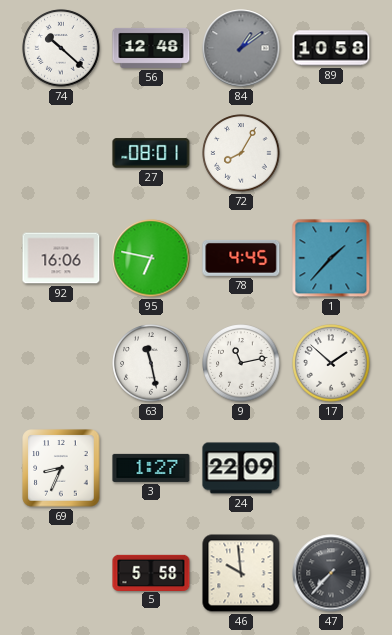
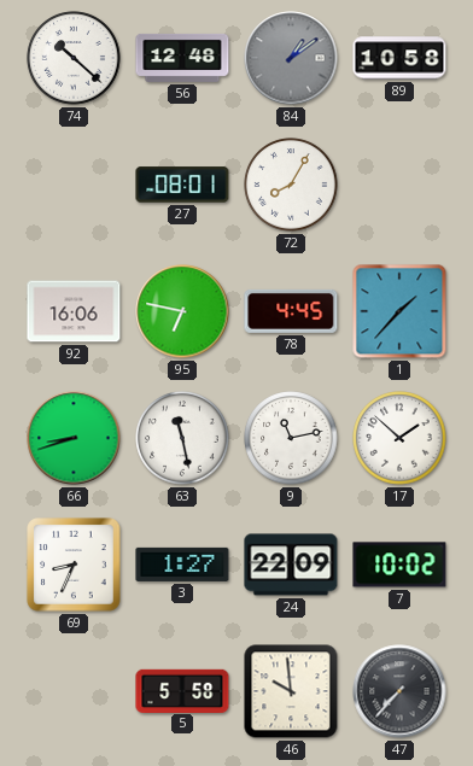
66: none -> 8:42
7: none -> 10:02
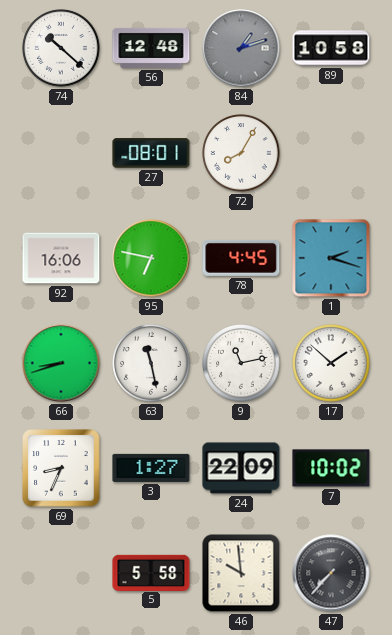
84: 1:09 -> 1:12
1: 1:37 -> 2:18
